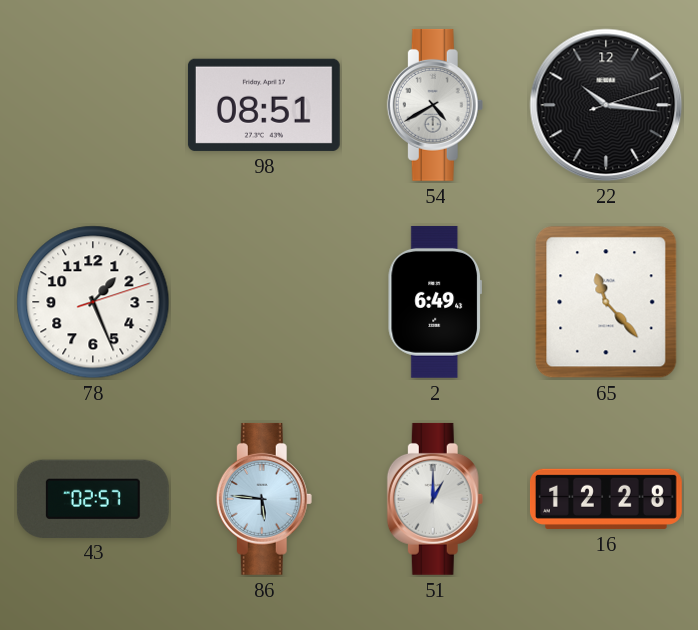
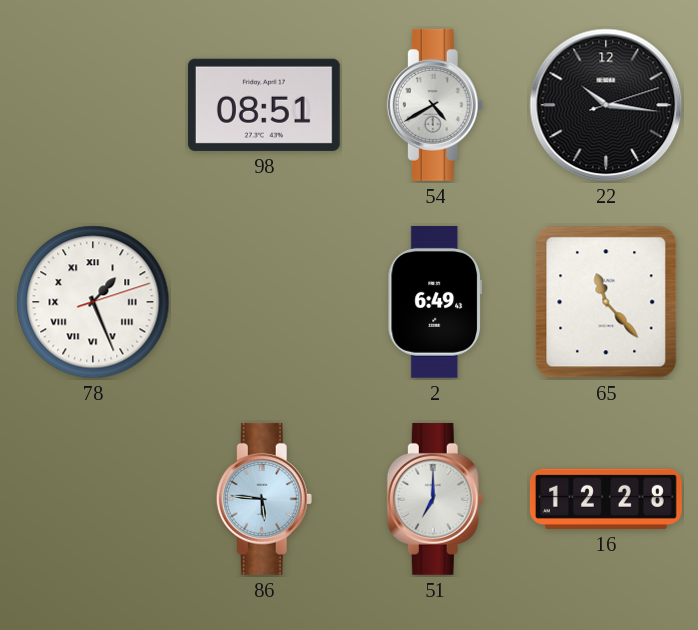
78 numerals: Arabic -> Roman
43: 02:57 -> none
51: 1:00 -> 7:00
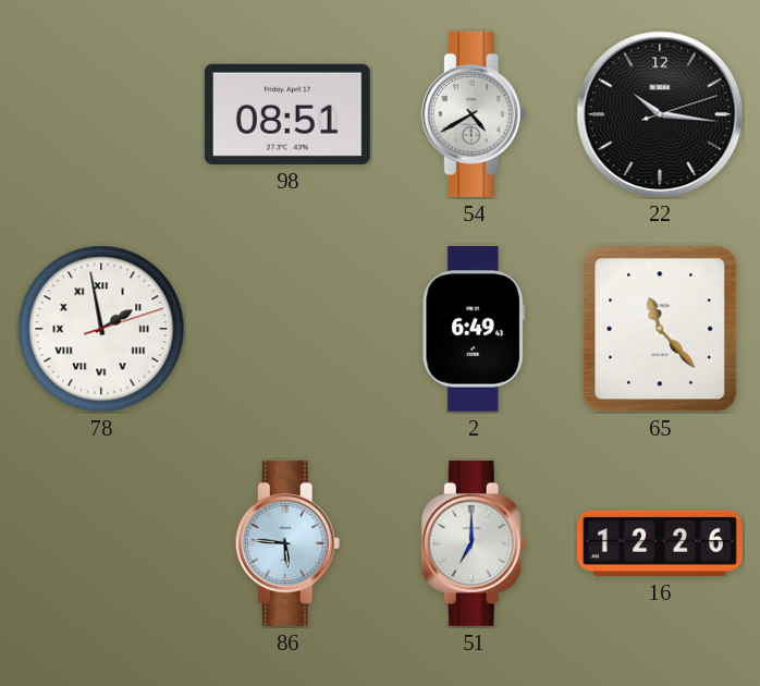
78: 1:26 -> 1:58
16: 12:28 -> 12:26
